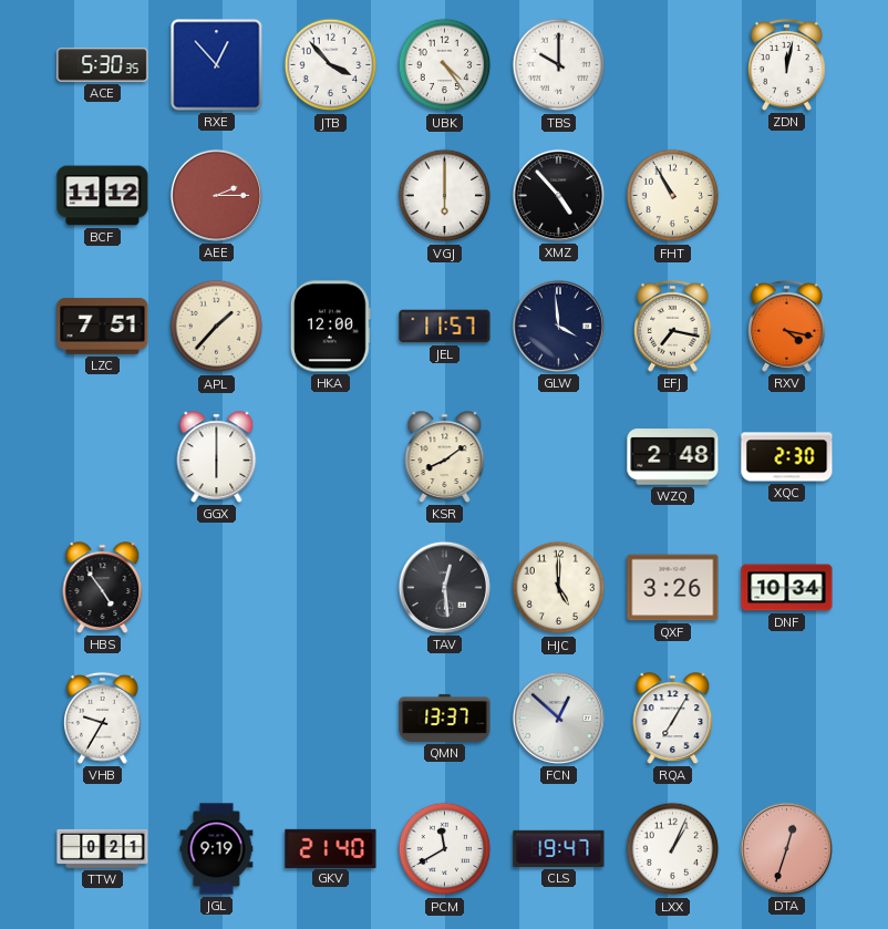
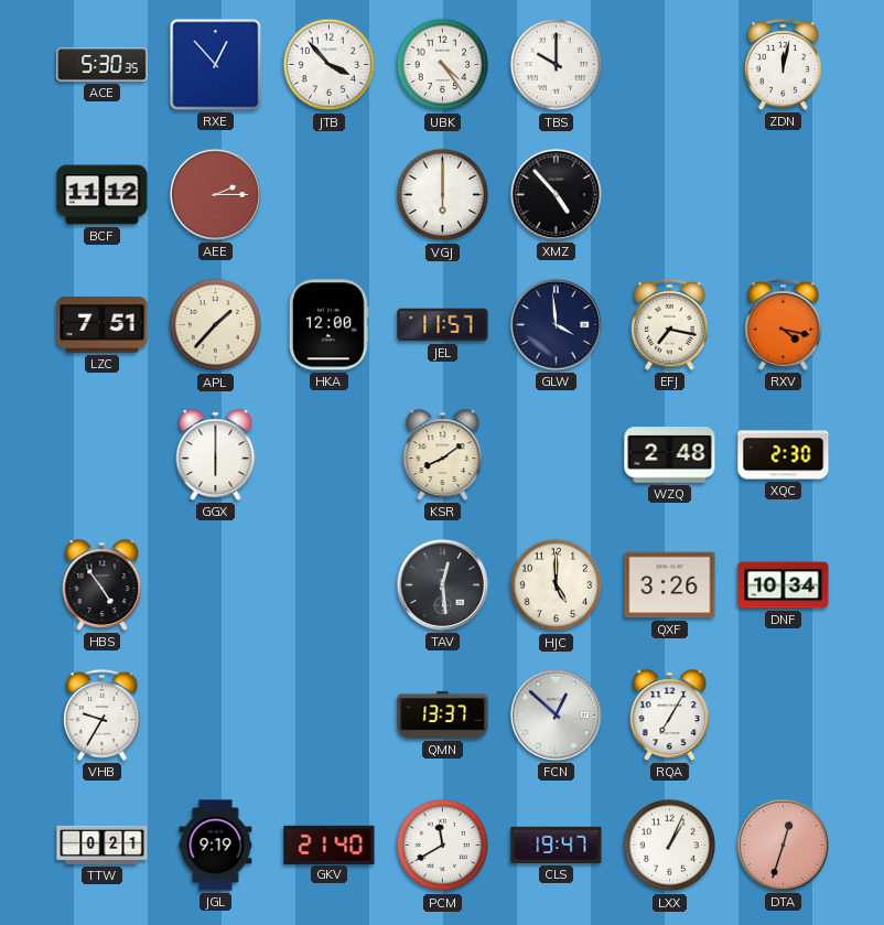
FHT: 10:55 -> none
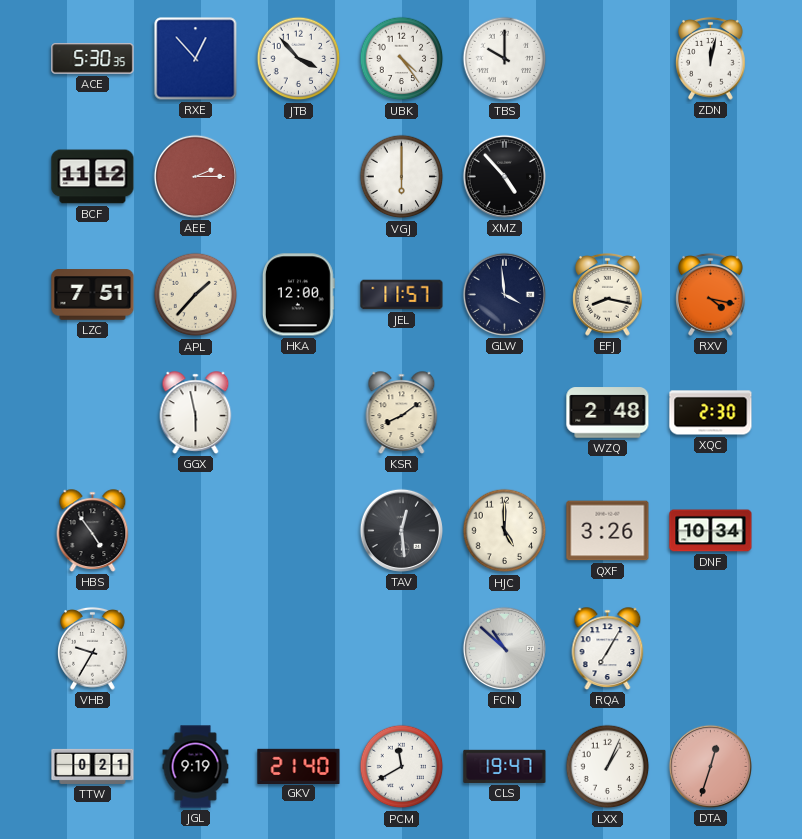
EFJ: 7:17 -> 8:17
GGX: 6:00 -> 5:58
QMN: 13:37 -> none
FCN: 12:52 -> 10:52
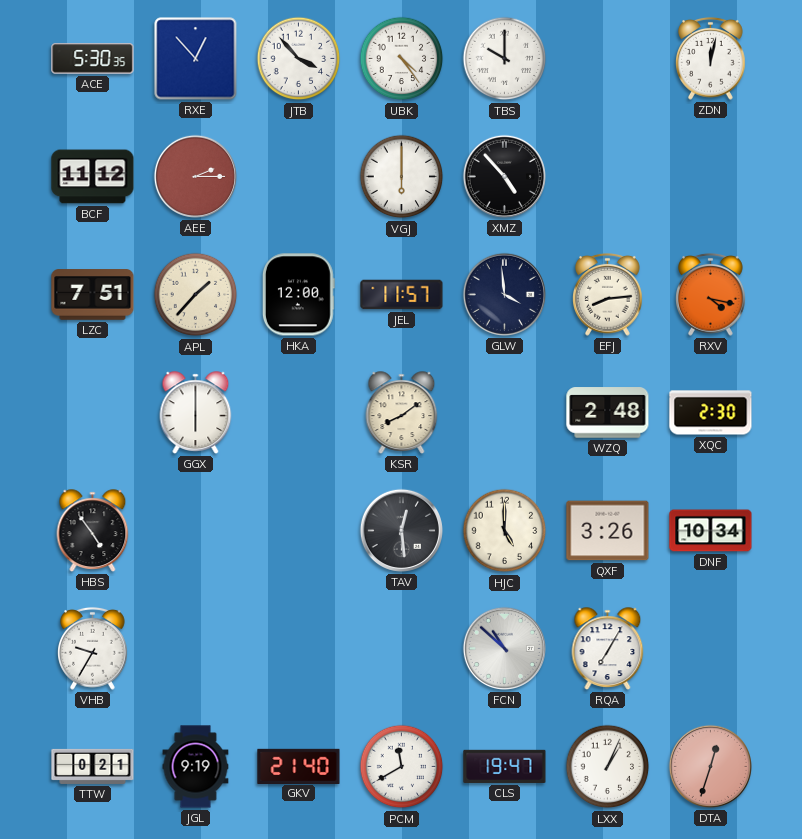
EFJ: 8:17 -> 8:14
GGX: 5:58 -> 6:00
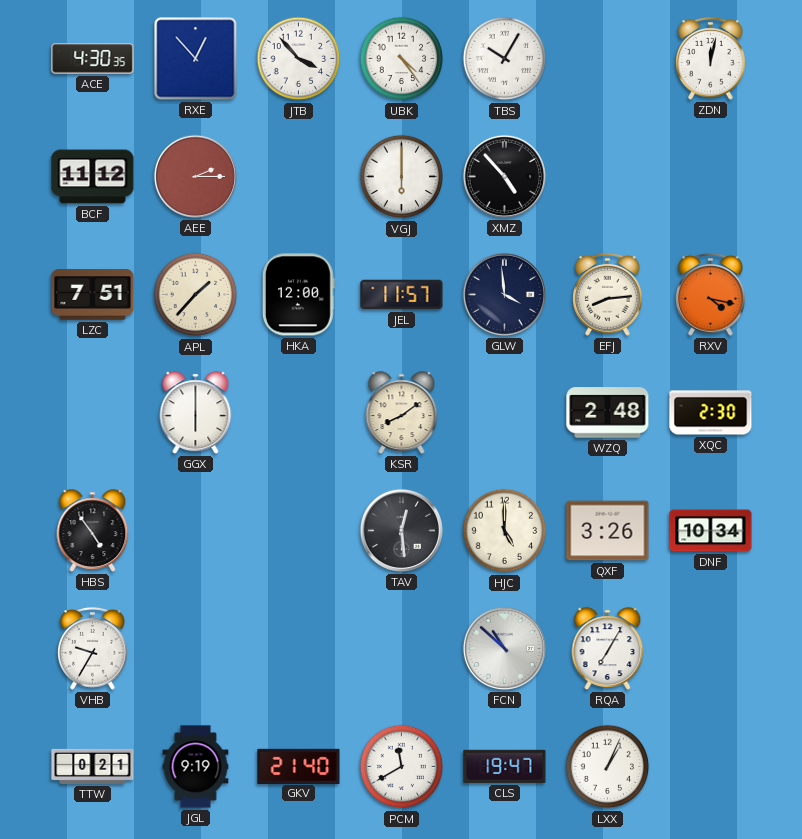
ACE: 5:30 -> 4:30
TBS: 10:00 -> 10:05
DTA: 12:33 -> none
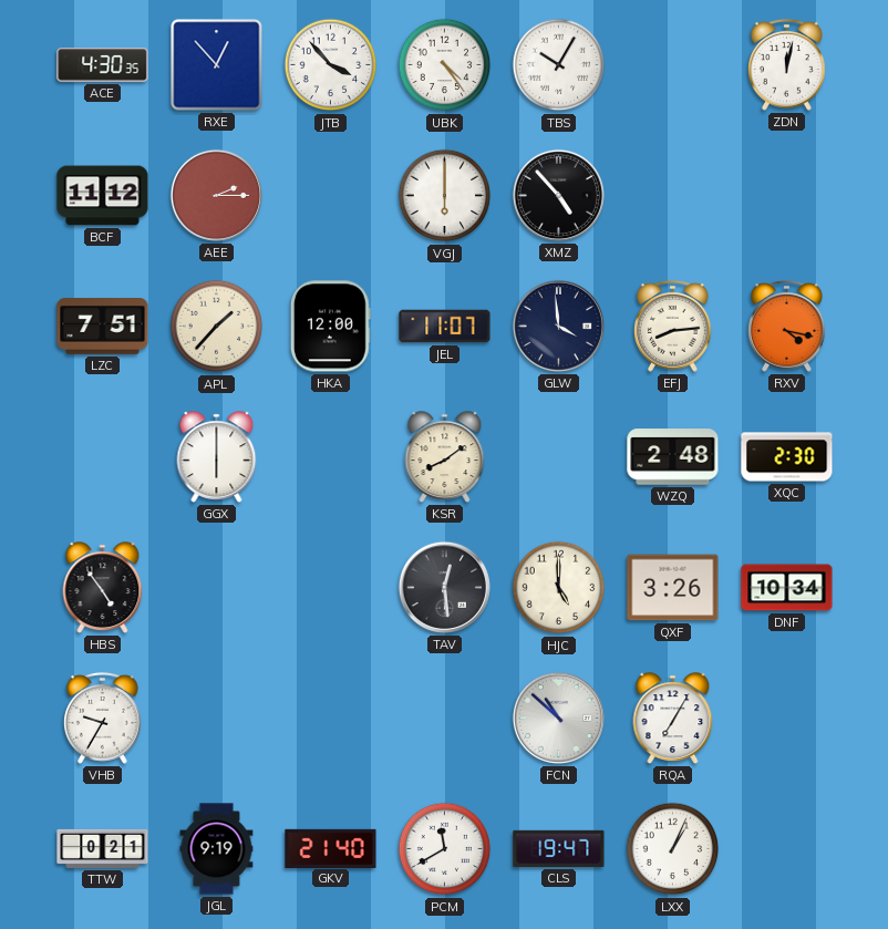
JEL: 11:57 -> 11:07
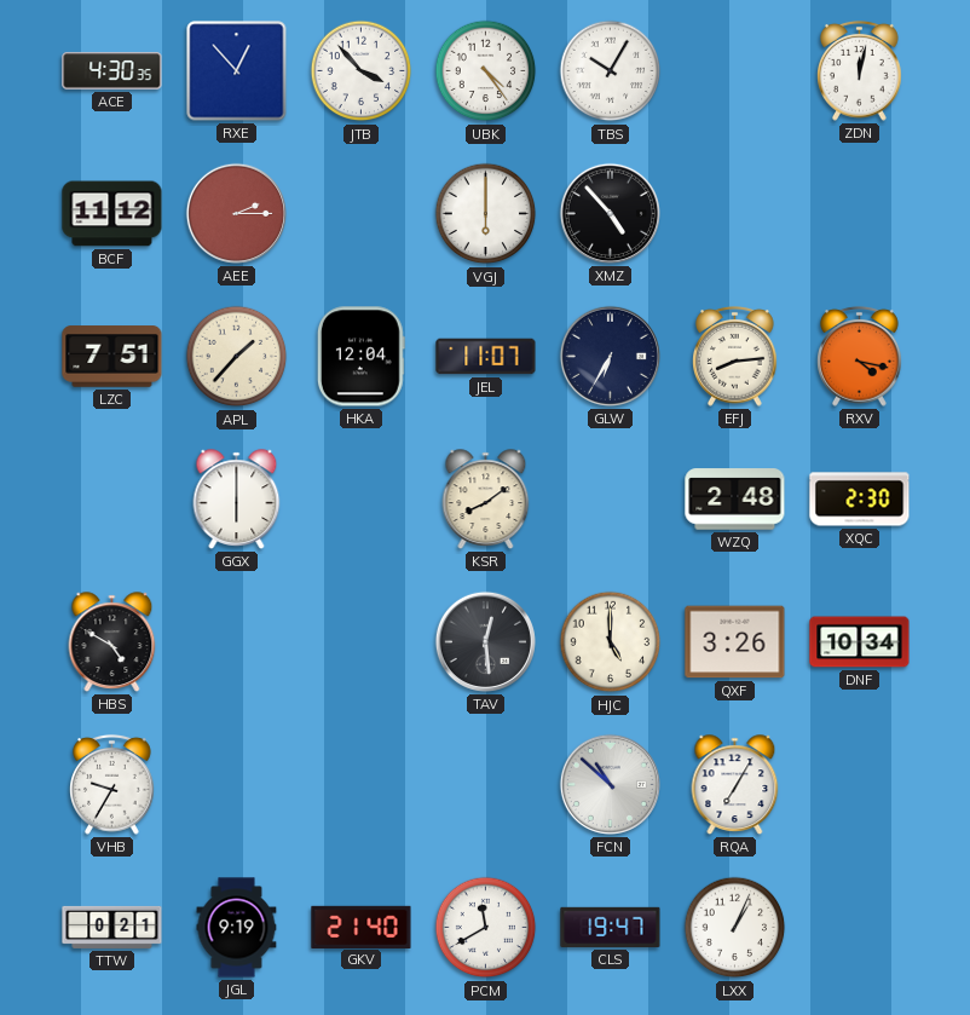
HKA: 12:00 -> 12:04
GLW: 3:59 -> 6:35
HBS: 4:54 -> 4:50
